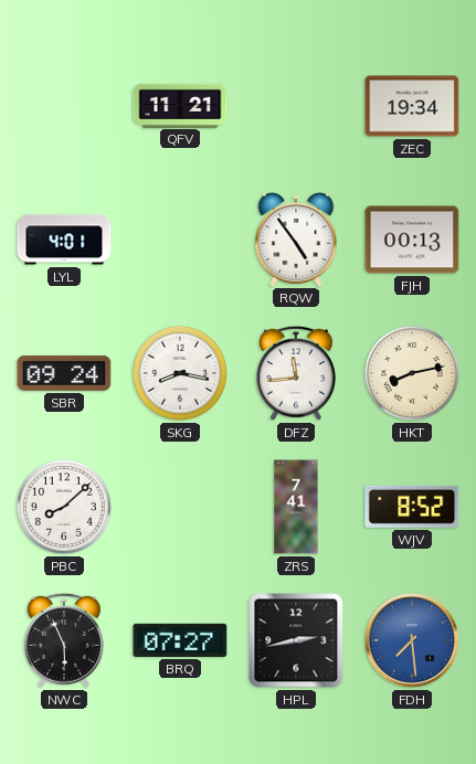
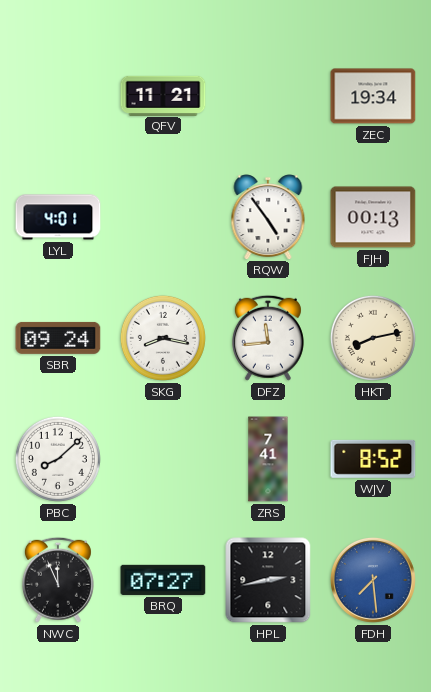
NWC: 5:56 -> 11:56
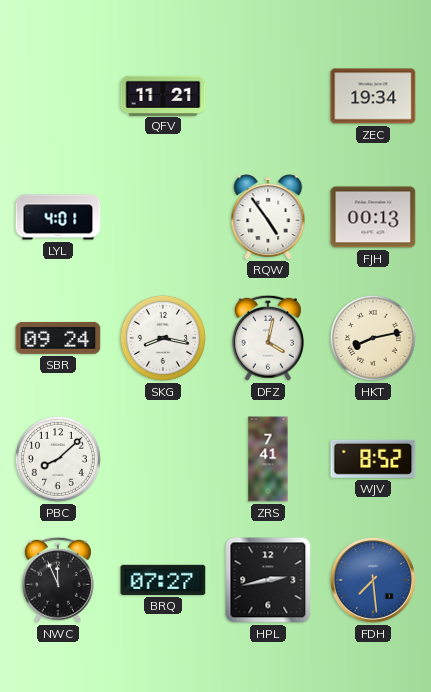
DFZ: 11:44 -> 4:02
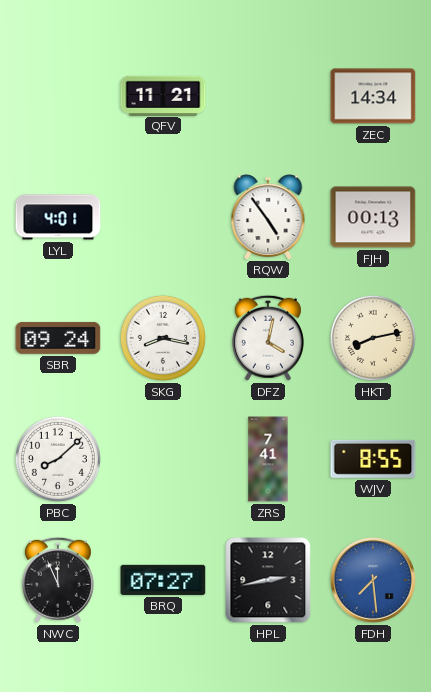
ZEC: 19:34 -> 14:34
WJV: 8:52 -> 8:55
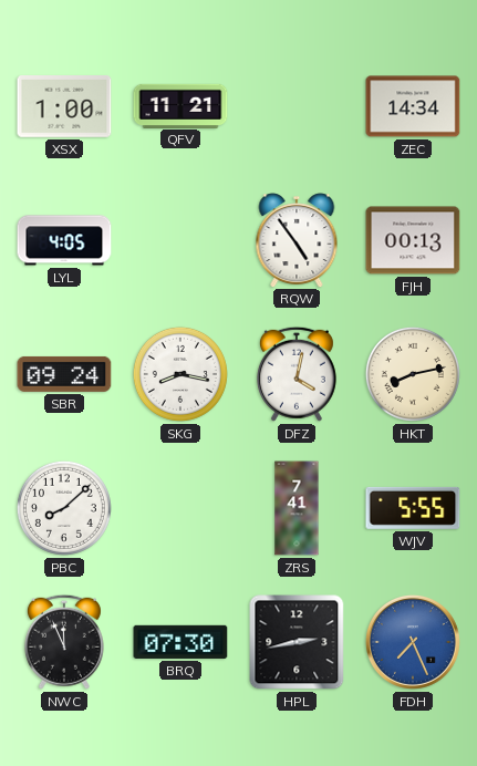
XSX: none -> 1:00
LYL: 4:01 -> 4:05
WJV: 8:55 -> 5:55
BRQ: 07:27 -> 07:30
FDH: 7:29 -> 7:26
